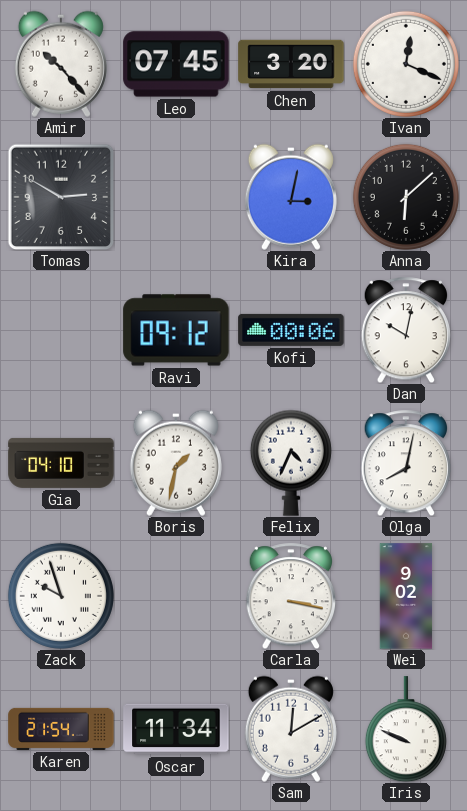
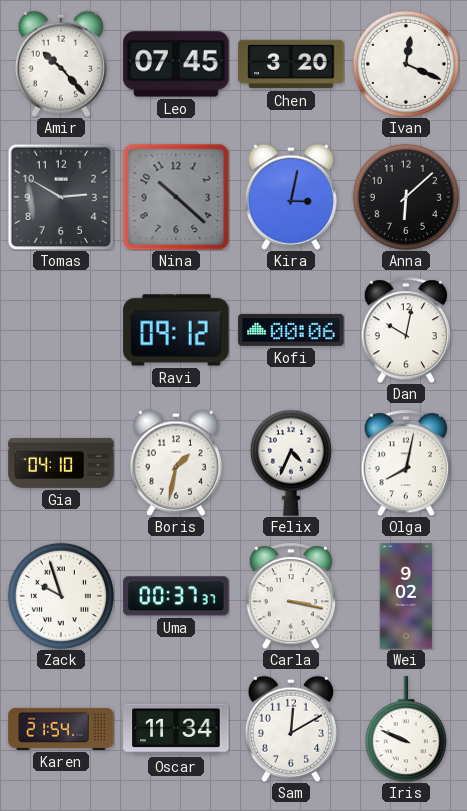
Nina: none -> 10:22
Uma: none -> 00:37
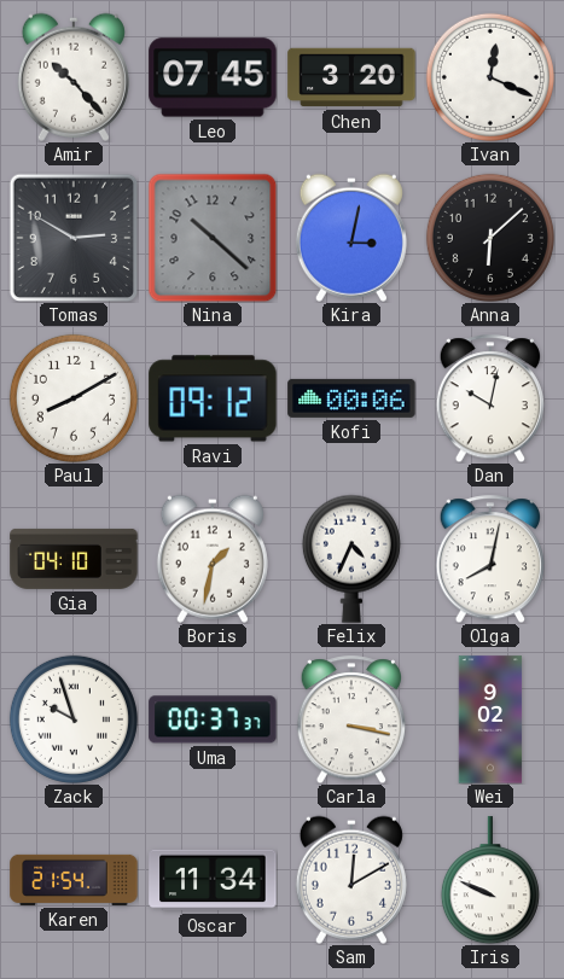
Paul: none -> 8:10
